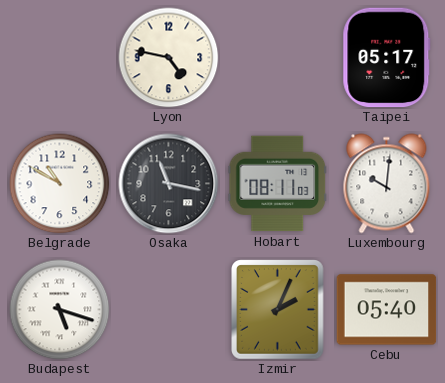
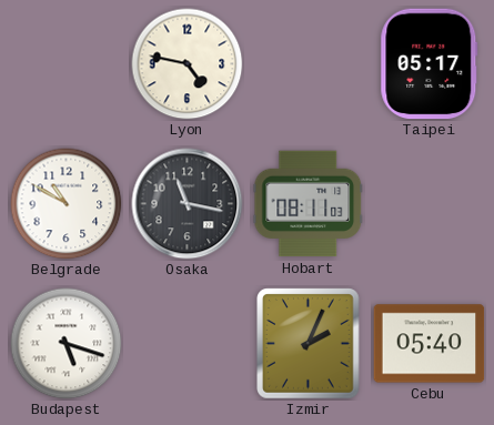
Luxembourg: 10:01 -> none
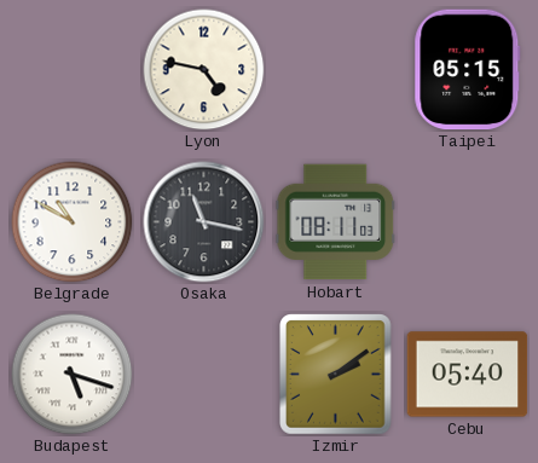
Taipei: 05:17 -> 05:15
Izmir: 2:04 -> 2:09
